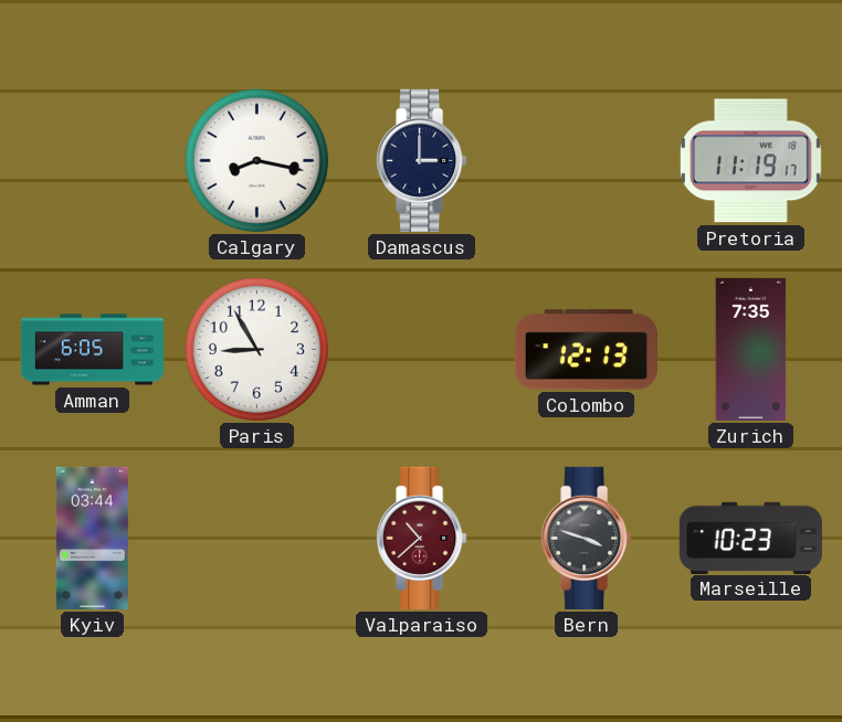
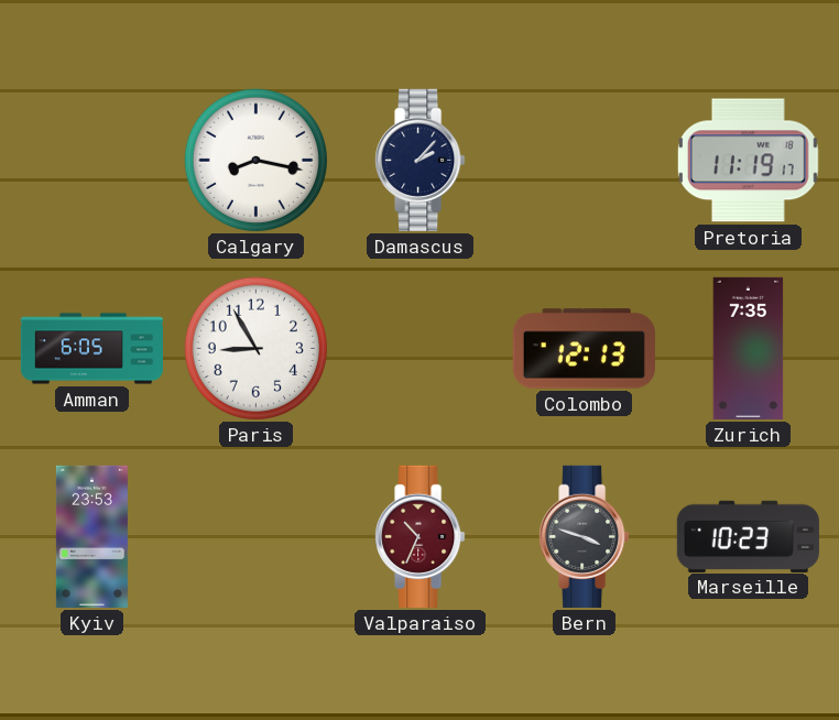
Damascus: 3:00 -> 2:07
Kyiv: 03:44 -> 23:53
Valparaiso: 10:38 -> 10:34
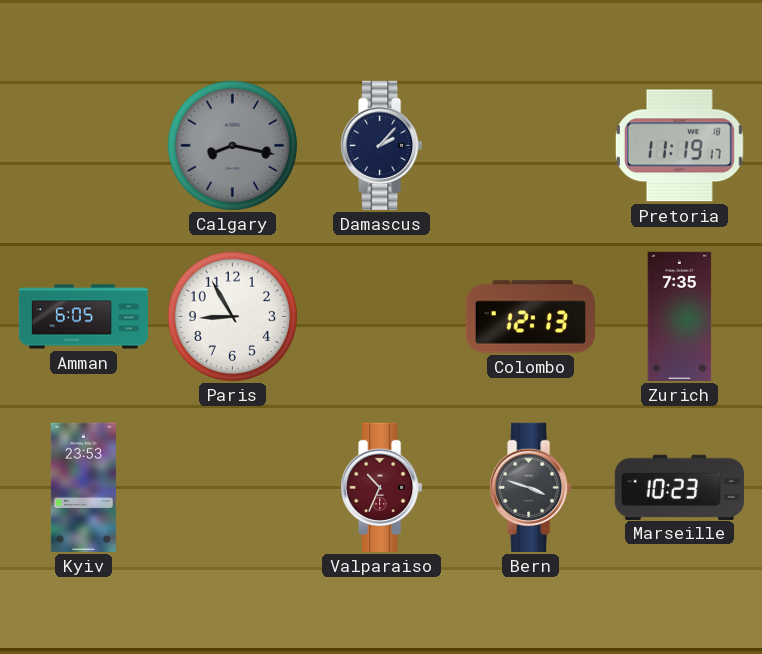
Calgary dial: white -> grey
